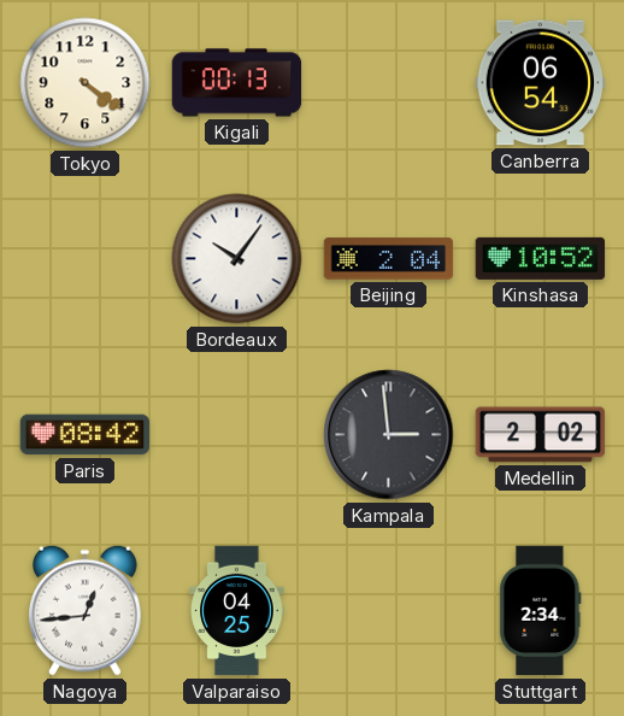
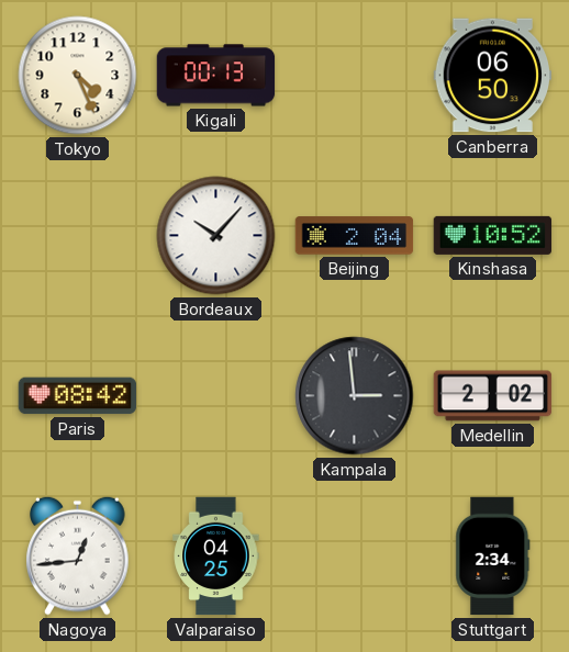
Tokyo: 4:21 -> 4:26
Canberra: 06:54 -> 06:50
Bordeaux: 10:06 -> 10:07
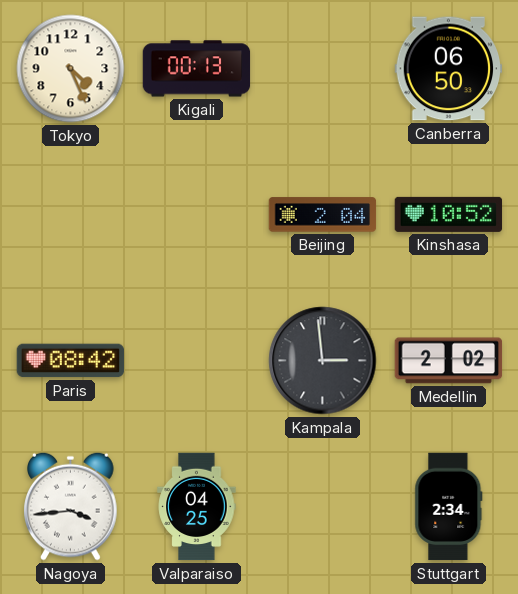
Bordeaux: 10:07 -> none
Nagoya: 12:44 -> 3:44
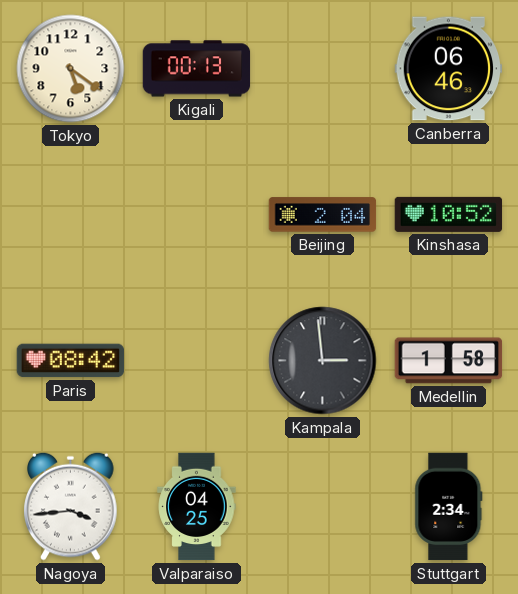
Tokyo: 4:26 -> 5:21
Canberra: 06:50 -> 06:46
Medellin: 2:02 -> 1:58
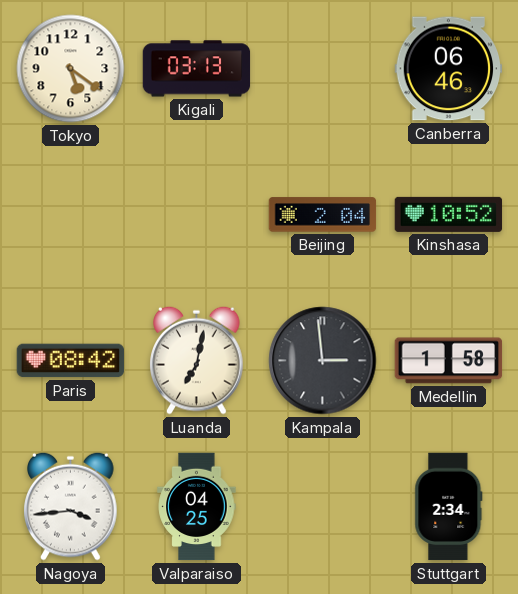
Kigali: 00:13 -> 03:13
Luanda: none -> 7:02
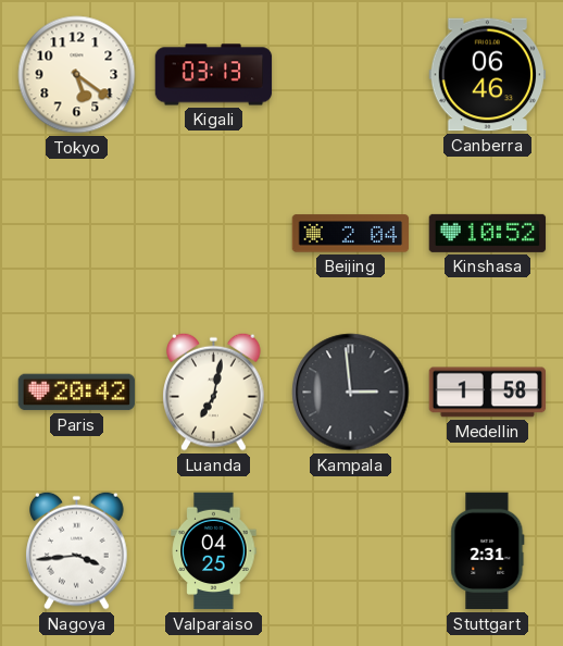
Paris: 08:42 -> 20:42
Stuttgart: 2:34 -> 2:31
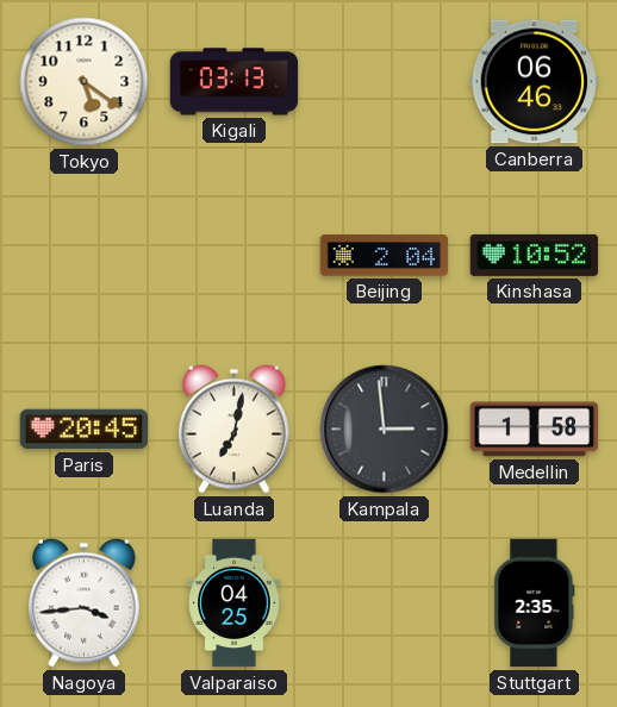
Paris: 20:42 -> 20:45
Stuttgart: 2:31 -> 2:35
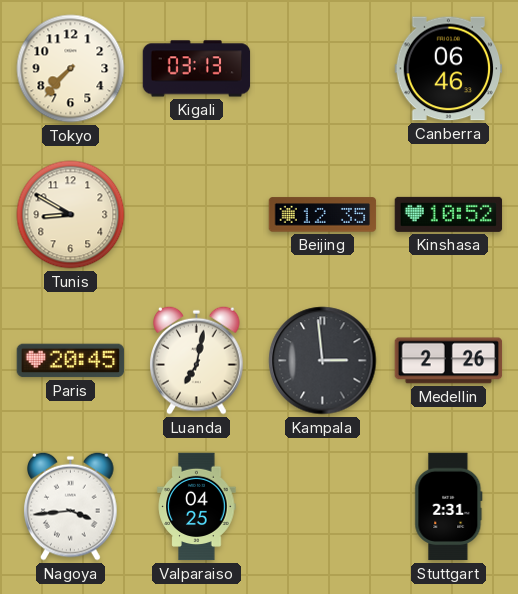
Tokyo: 5:21 -> 7:37
Tunis: none -> 8:50
Beijing: 2:04 -> 12:35
Medellin: 1:58 -> 2:26
Stuttgart: 2:35 -> 2:31
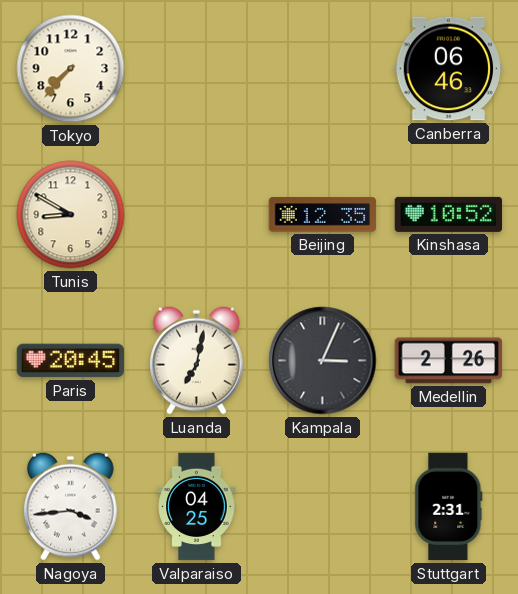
Kigali: 03:13 -> none
Kampala: 2:59 -> 3:04
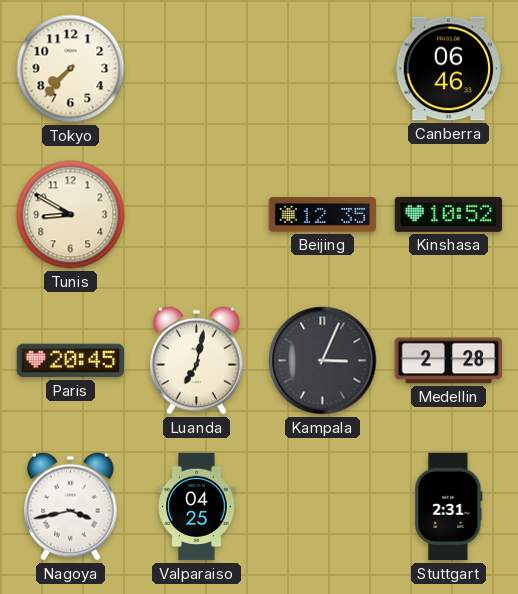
Medellin: 2:26 -> 2:28
Nagoya: 3:44 -> 3:43
